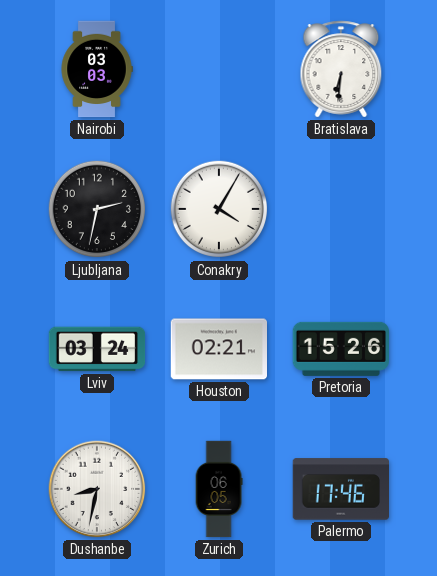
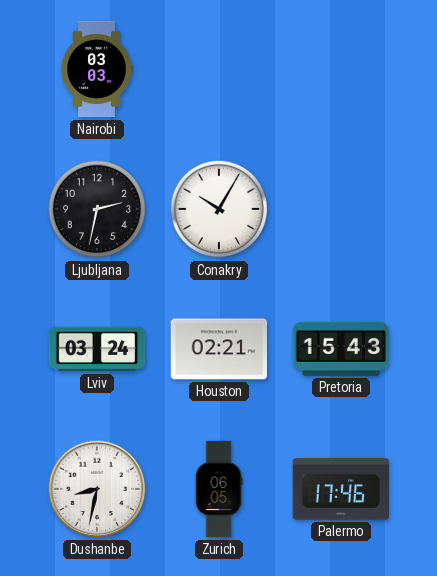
Bratislava: 6:31 -> none
Conakry: 4:05 -> 10:05
Pretoria: 15:26 -> 15:43
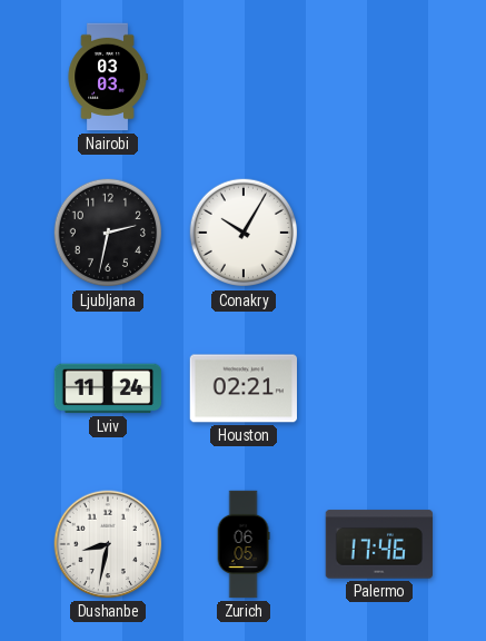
Lviv: 03:24 -> 11:24
Pretoria: 15:43 -> none
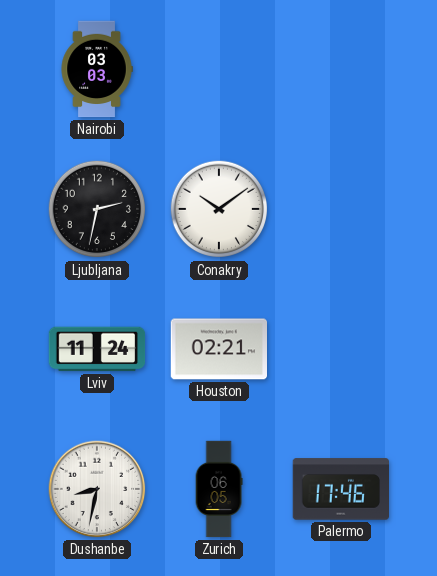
Conakry: 10:05 -> 10:09
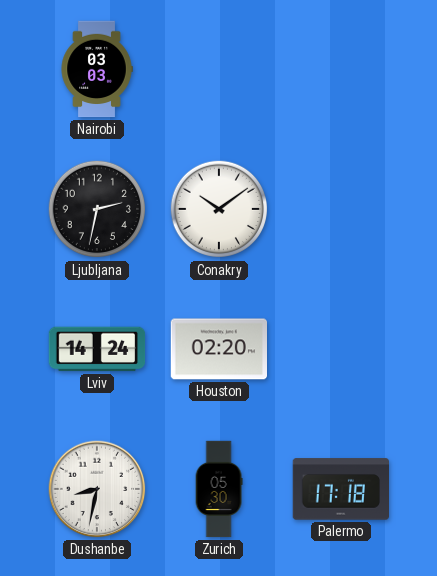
Lviv: 11:24 -> 14:24
Houston: 02:21 -> 02:20
Zurich: 06:05 -> 05:30
Palermo: 17:46 -> 17:18
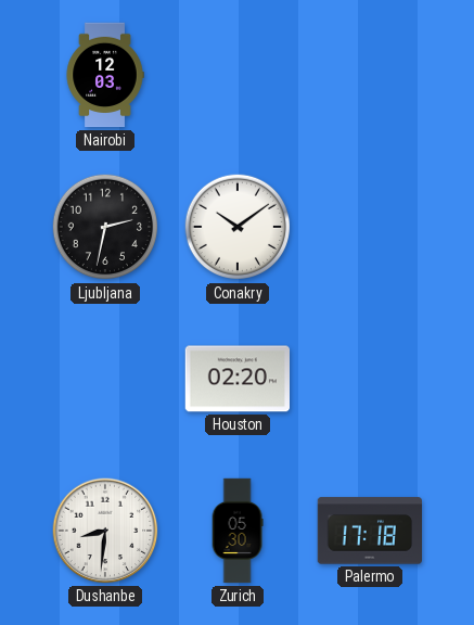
Nairobi: 03:03 -> 12:03
Lviv: 14:24 -> none
Dushanbe: 8:32 -> 8:31
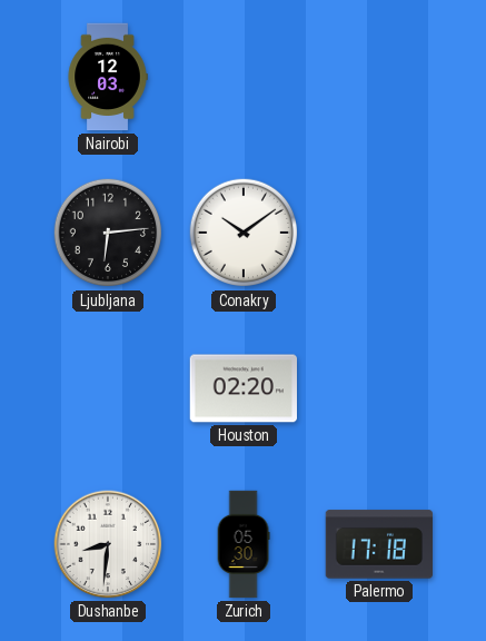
Ljubljana: 2:32 -> 6:14
